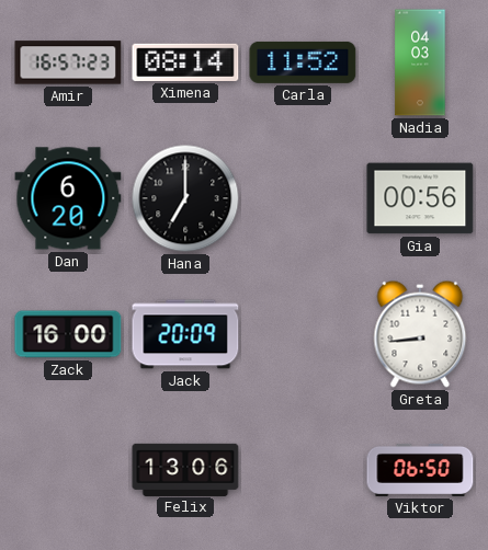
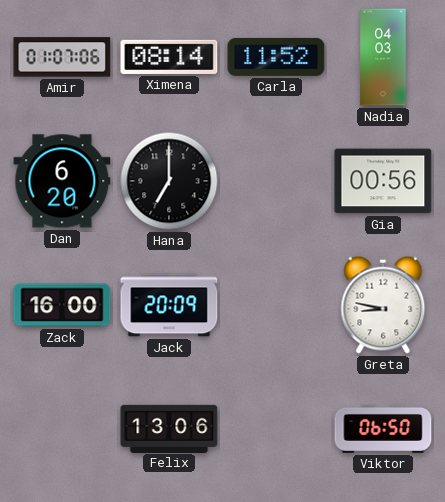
Amir: 16:57 -> 01:07
Greta: 8:44 -> 8:47
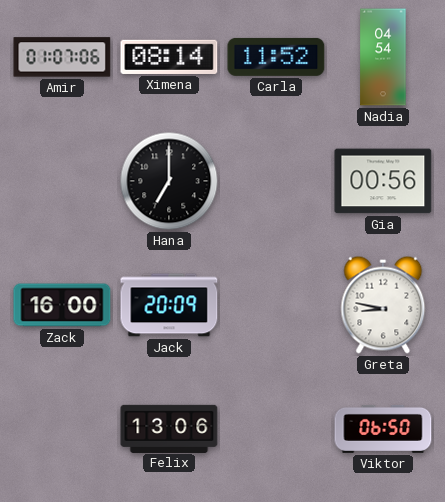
Nadia: 04:03 -> 04:54
Dan: 6:20 -> none
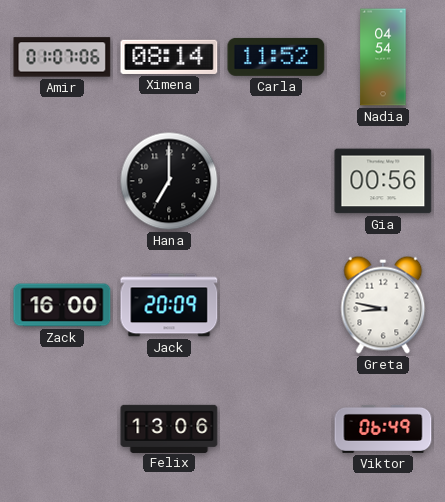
Viktor: 06:50 -> 06:49
